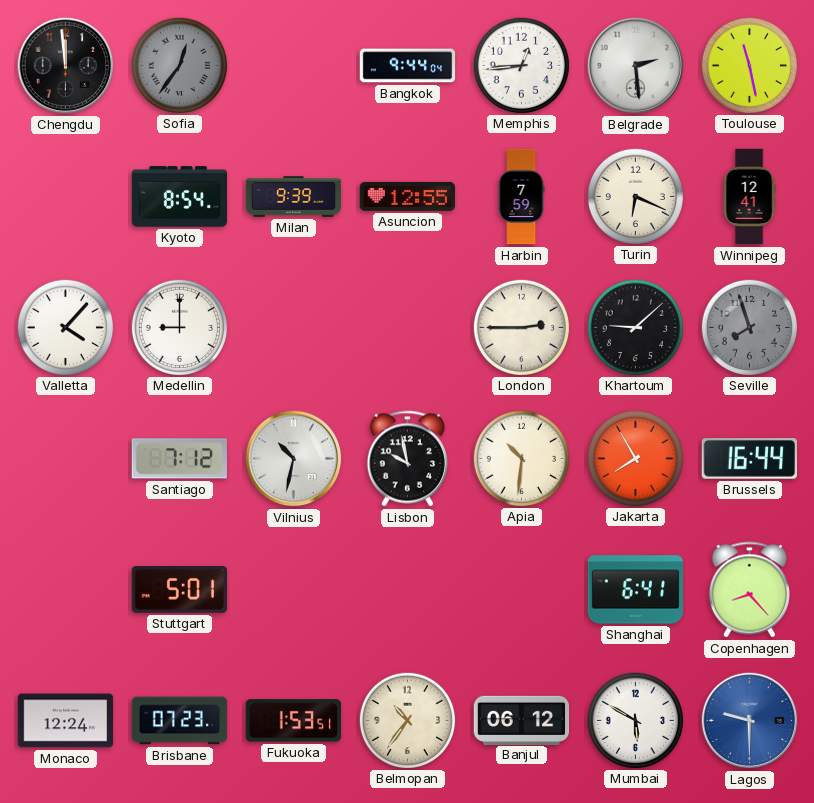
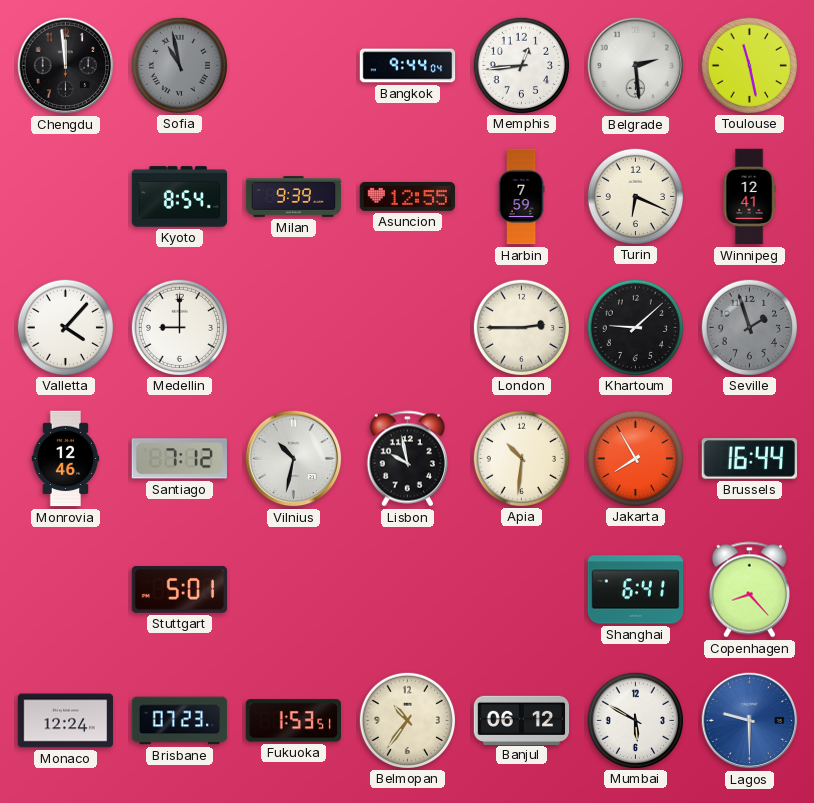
Sofia: 12:36 -> 10:58
Seville: 7:57 -> 1:57
Monrovia: none -> 12:46
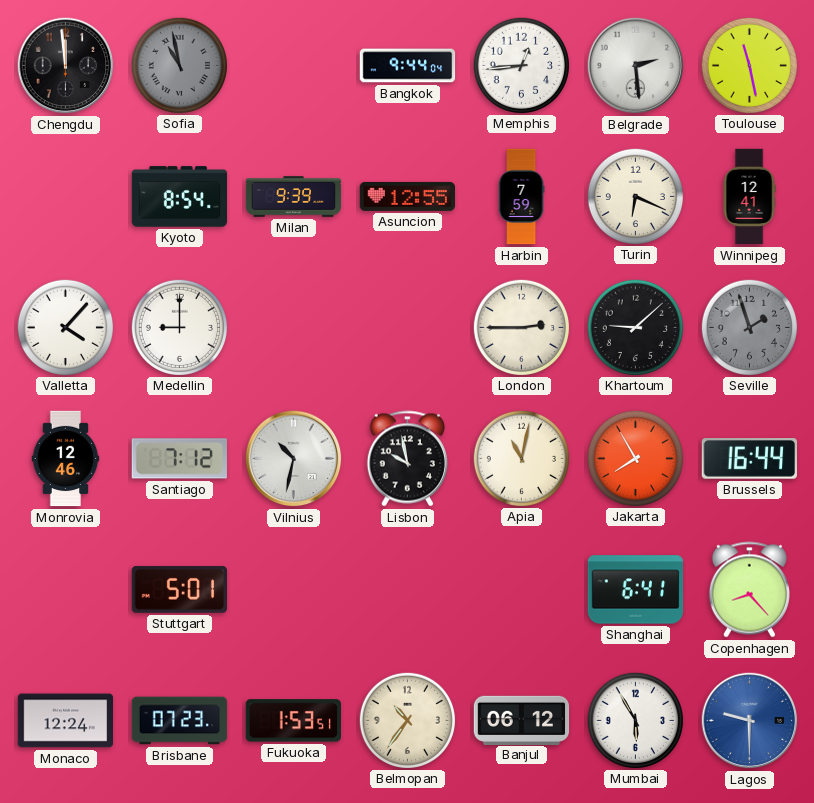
Apia: 10:31 -> 11:02
Mumbai: 5:50 -> 5:55
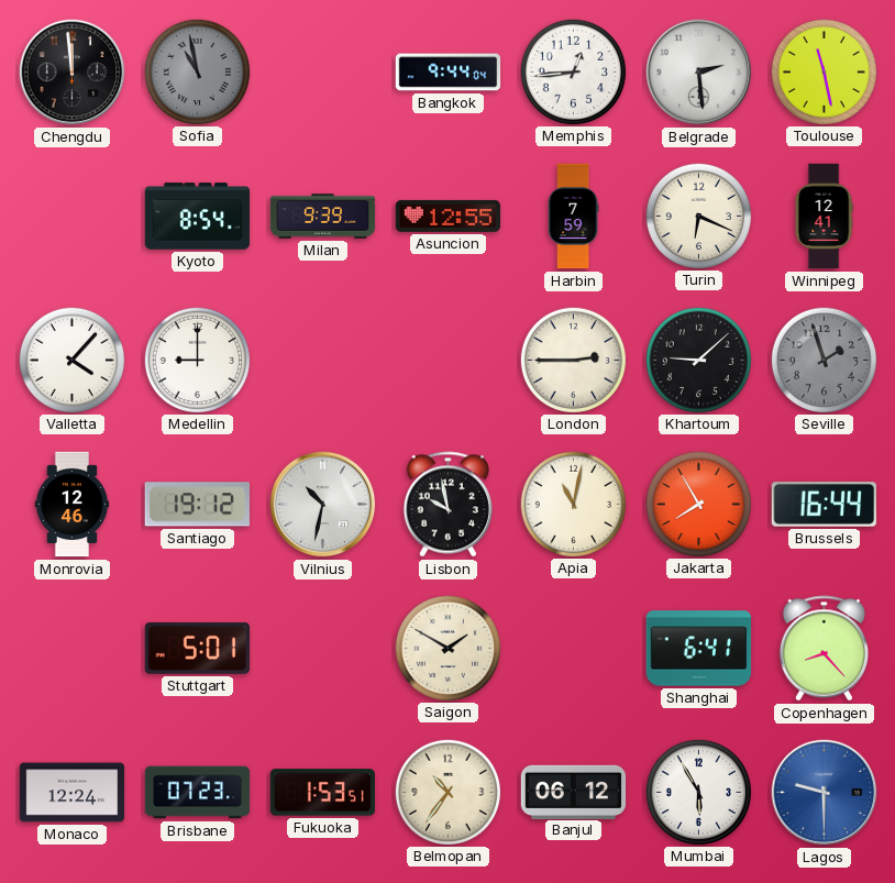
Santiago: 7:12 -> 19:12
Saigon: none -> 1:50
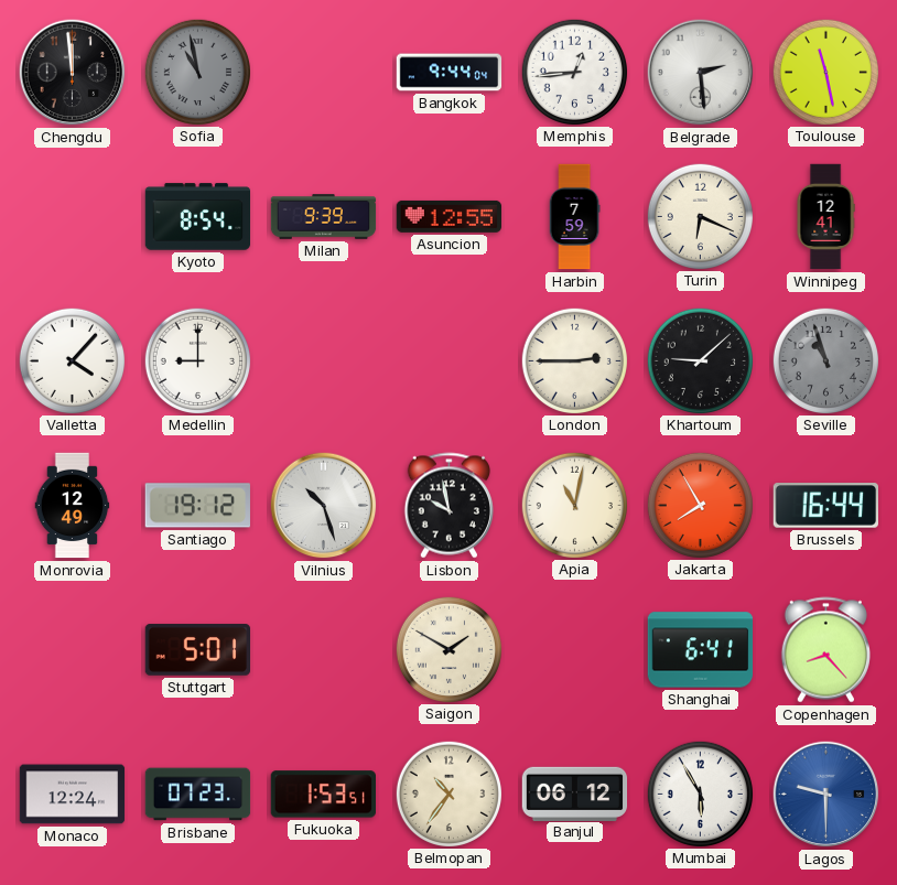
Seville: 1:57 -> 10:57
Monrovia: 12:46 -> 12:49
Vilnius: 10:32 -> 10:27
